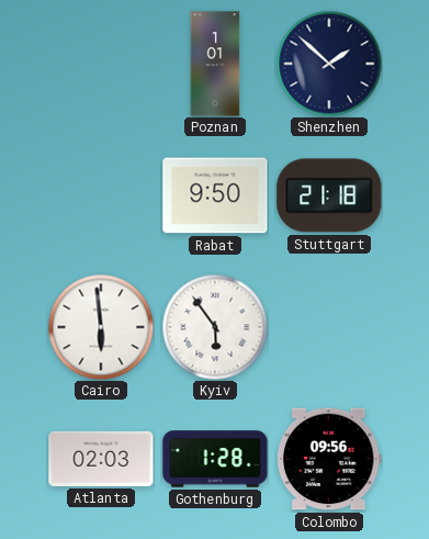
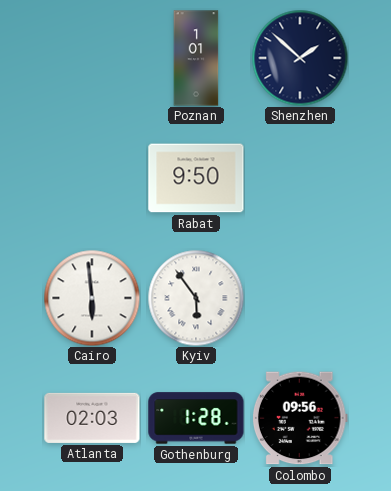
Stuttgart: 21:18 -> none
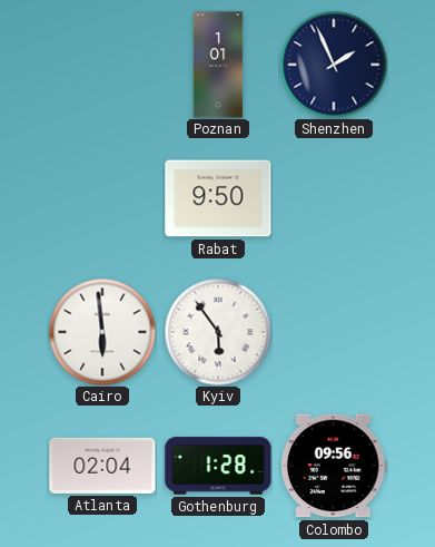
Shenzhen: 1:52 -> 1:56
Atlanta: 02:03 -> 02:04
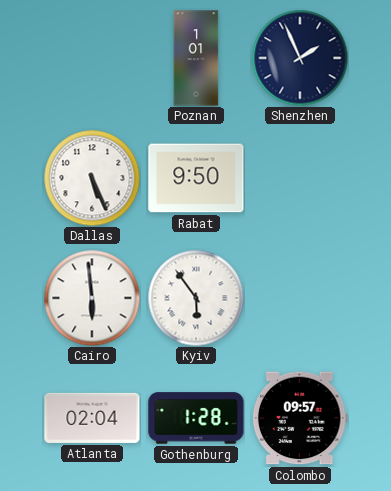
Dallas: none -> 5:26
Colombo: 09:56 -> 09:57
